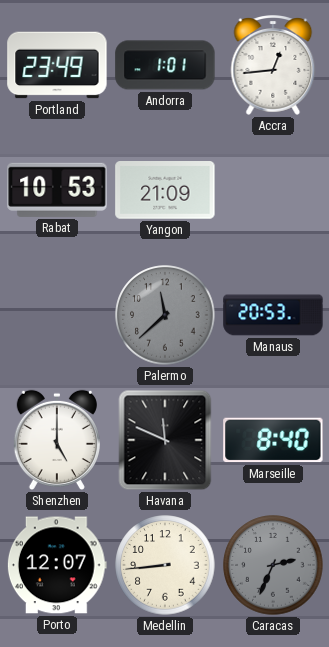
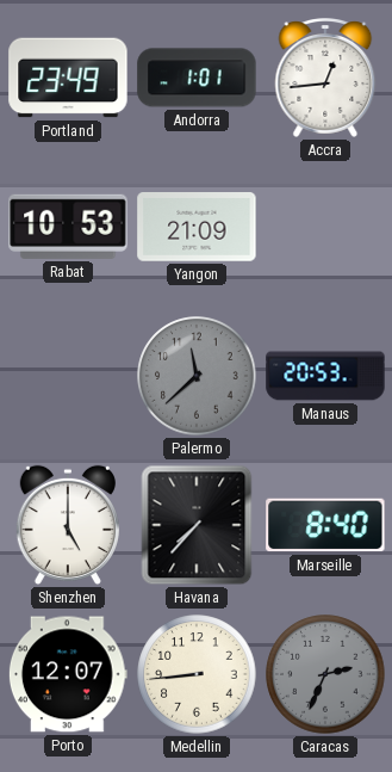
Havana: 11:49 -> 7:37
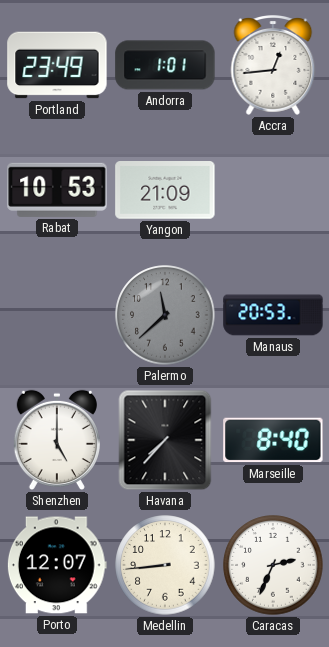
Caracas dial: grey -> white
